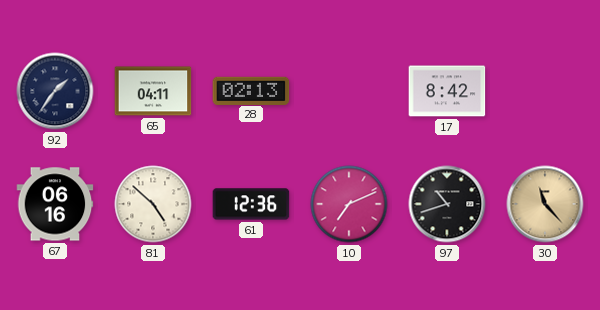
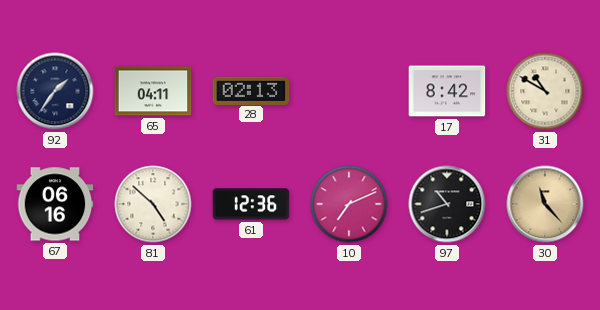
31: none -> 10:50
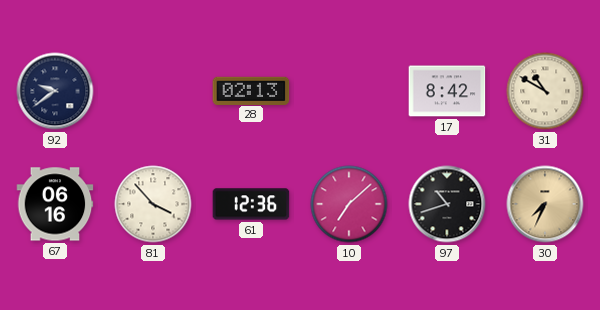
92: 1:36 -> 9:39
65: 04:11 -> none
81: 4:52 -> 3:53
10: 7:11 -> 7:08
30: 11:23 -> 7:34
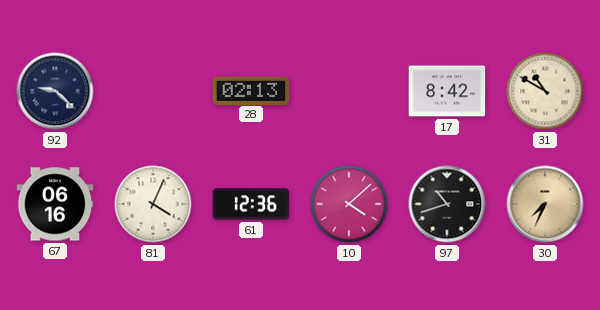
92: 9:39 -> 9:22
81: 3:53 -> 4:04
10: 7:08 -> 4:08
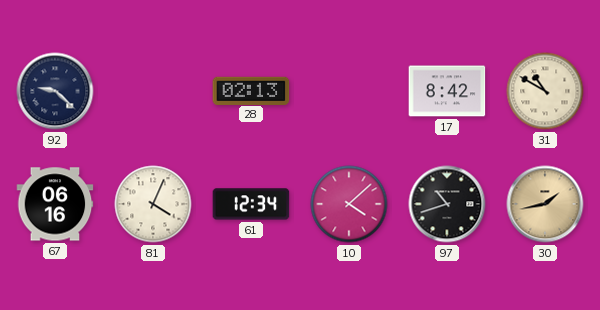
61: 12:36 -> 12:34
30: 7:34 -> 1:43
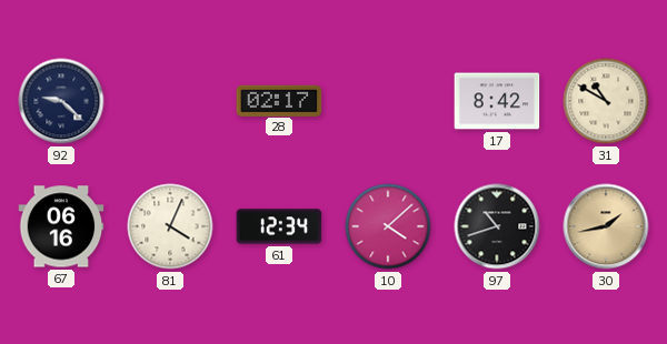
28: 02:13 -> 02:17
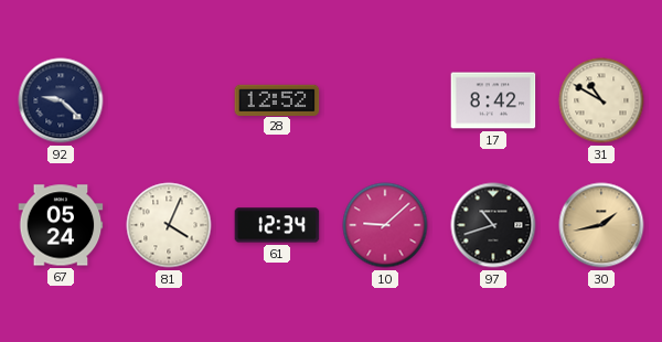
28: 02:17 -> 12:52
67: 06:16 -> 05:24
10: 4:08 -> 9:08
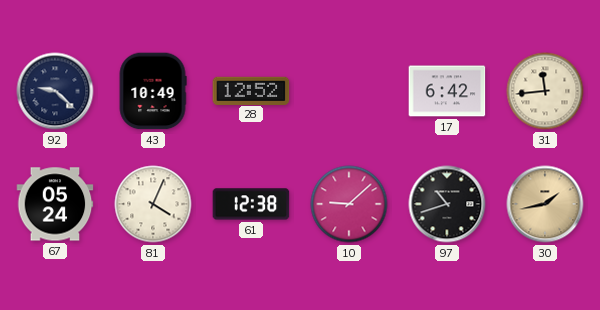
43: none -> 10:49
17: 8:42 -> 6:42
31: 10:50 -> 11:44
61: 12:34 -> 12:38
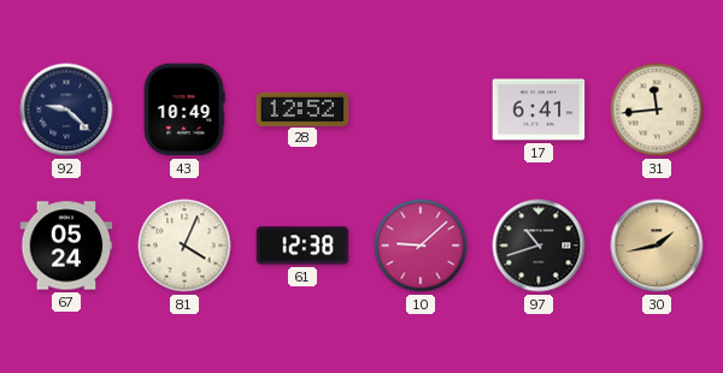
17: 6:42 -> 6:41
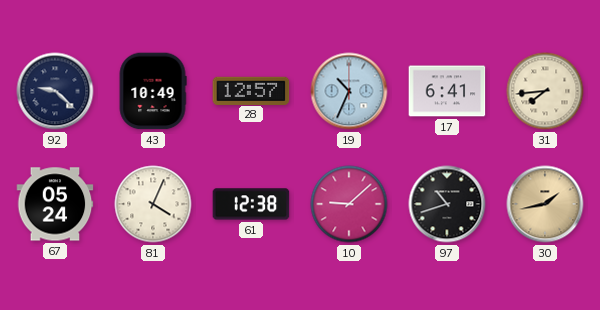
28: 12:52 -> 12:57
19: none -> 10:34
31: 11:44 -> 7:44
